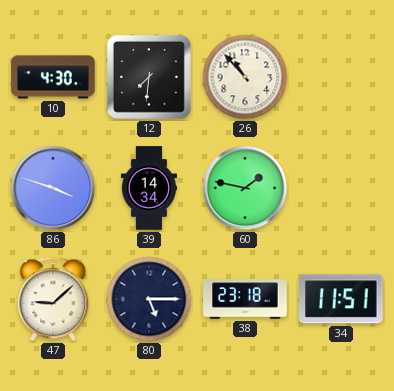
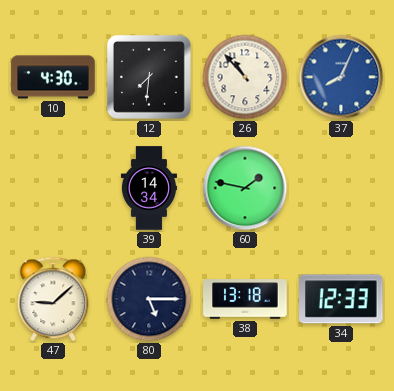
37: none -> 8:04
86: 3:48 -> none
38: 23:18 -> 13:18
34: 11:51 -> 12:33
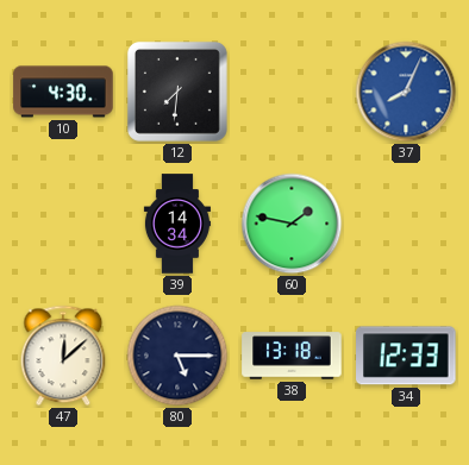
26: 10:53 -> none
47: 9:08 -> 12:08
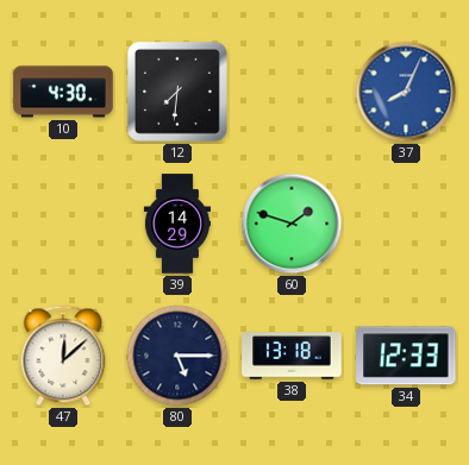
39: 14:34 -> 14:29
60: 1:47 -> 1:48
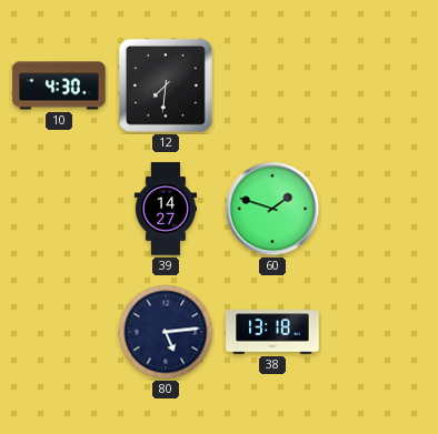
37: 8:04 -> none
39: 14:29 -> 14:27
47: 12:08 -> none
80: 5:15 -> 5:14
34: 12:33 -> none
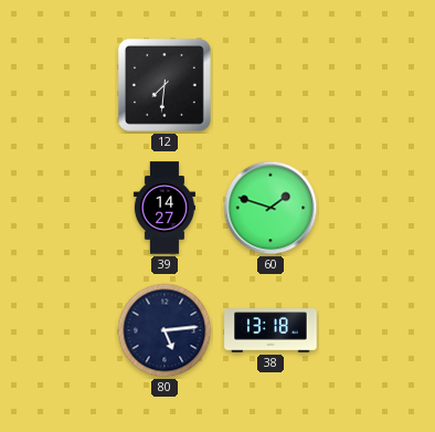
10: 4:30 -> none
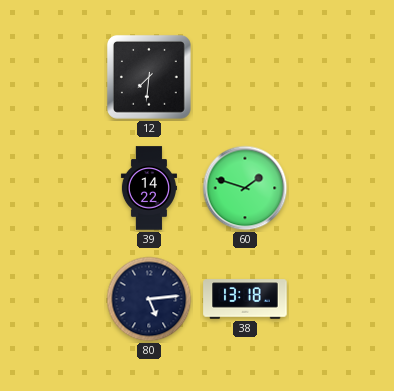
39: 14:27 -> 14:22
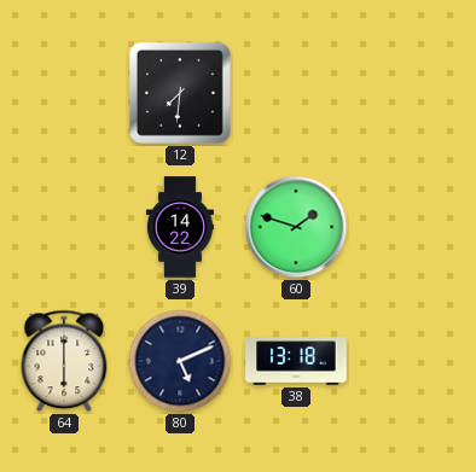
64: none -> 6:00
80: 5:14 -> 5:11
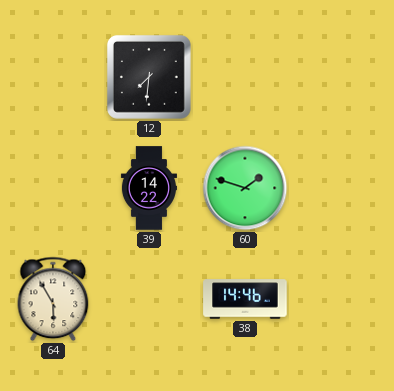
64: 6:00 -> 5:55
80: 5:11 -> none
38: 13:18 -> 14:46
